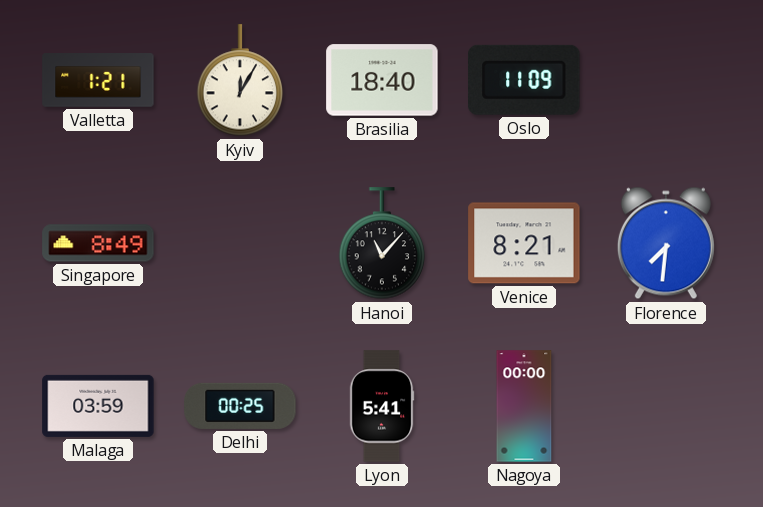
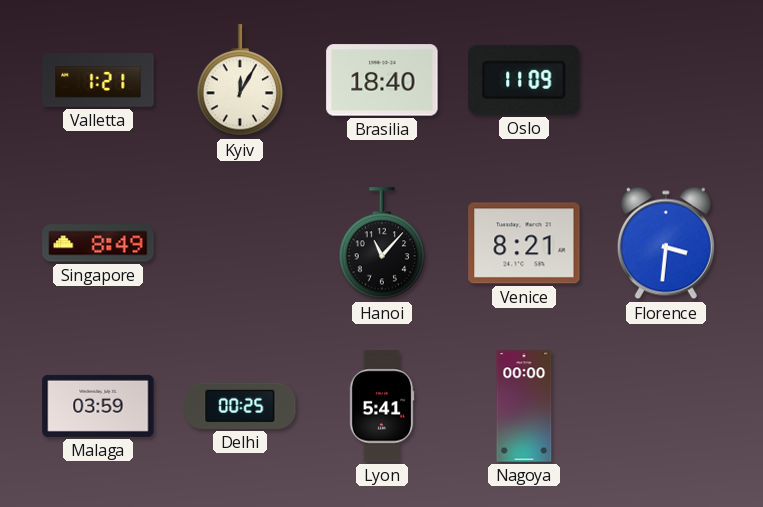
Florence: 7:31 -> 3:31
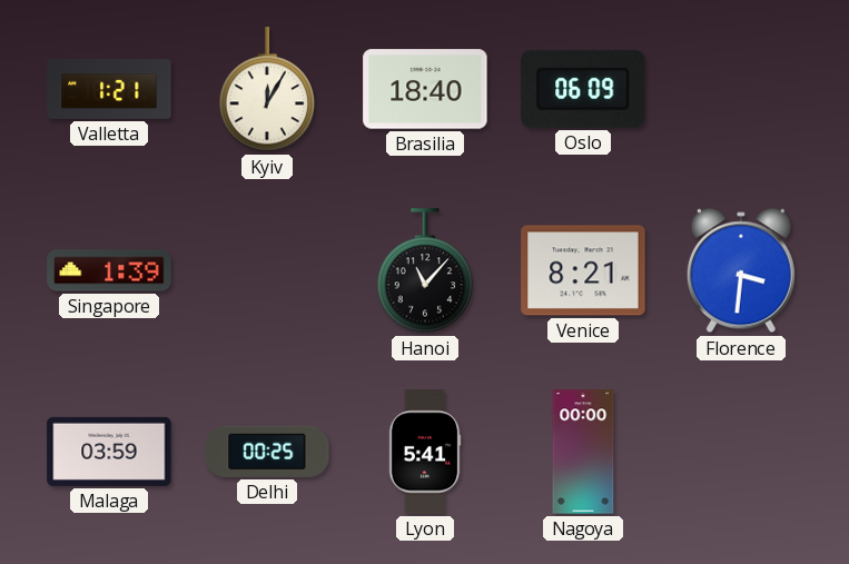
Oslo: 11:09 -> 06:09
Singapore: 8:49 -> 1:39
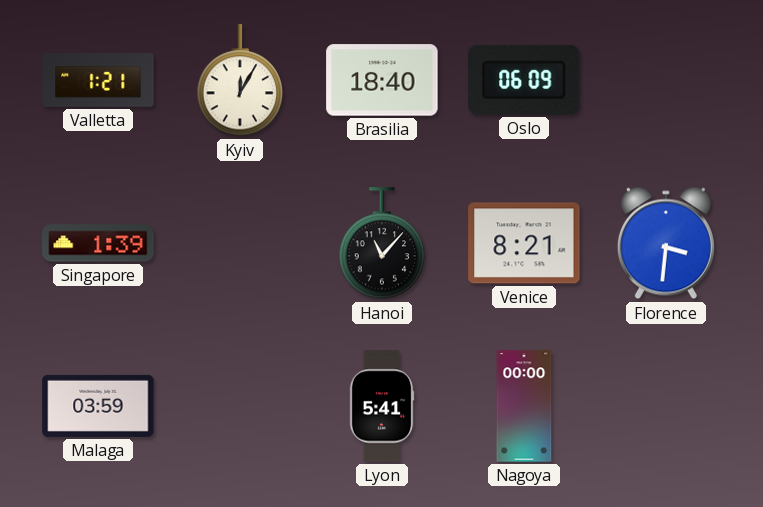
Delhi: 00:25 -> none
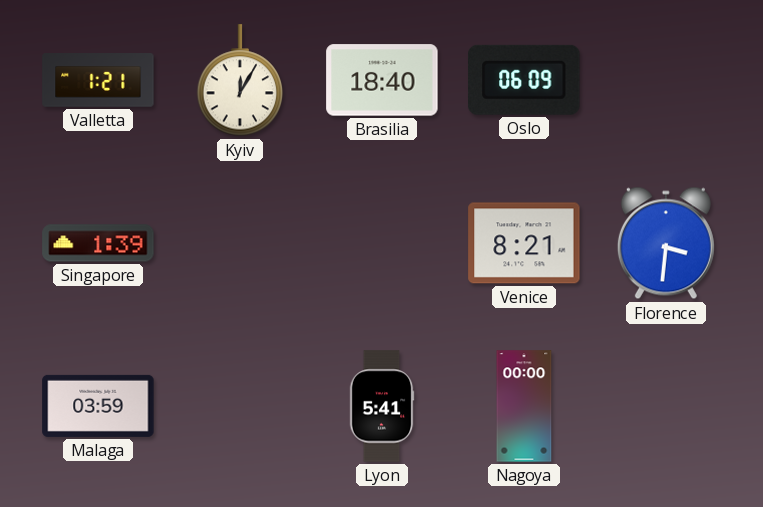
Hanoi: 11:07 -> none
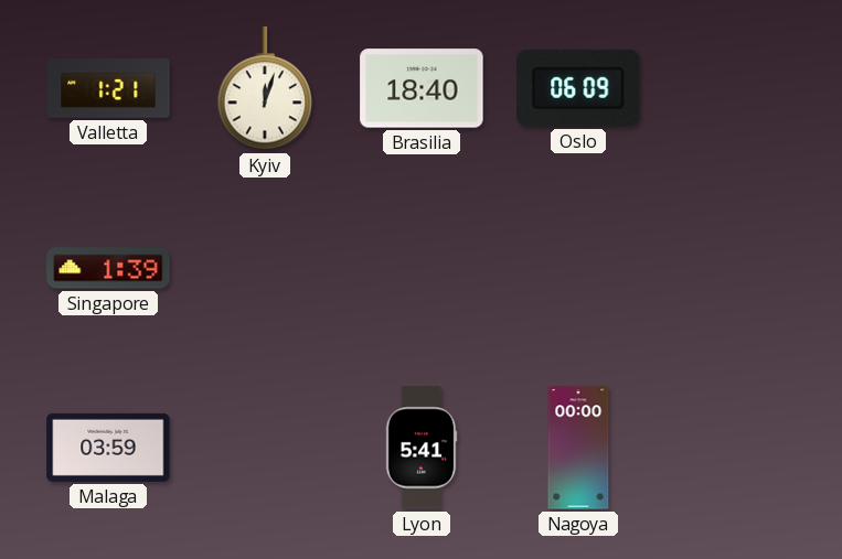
Kyiv: 12:05 -> 12:03
Venice: 8:21 -> none
Florence: 3:31 -> none
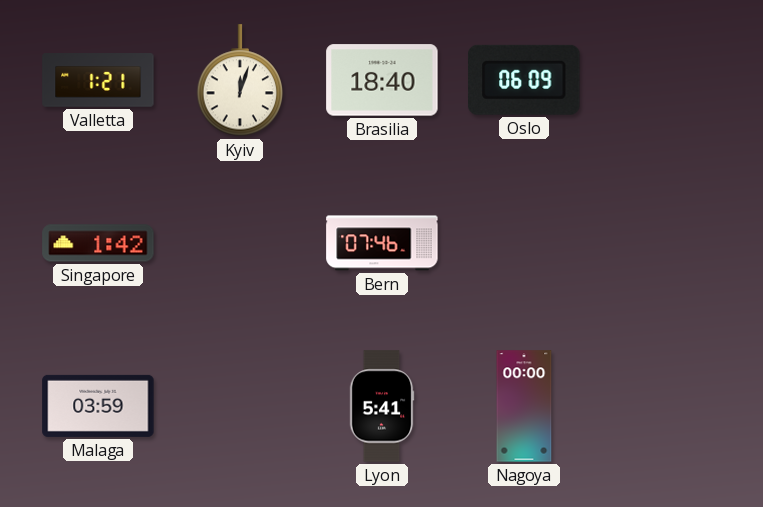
Singapore: 1:39 -> 1:42
Bern: none -> 07:46
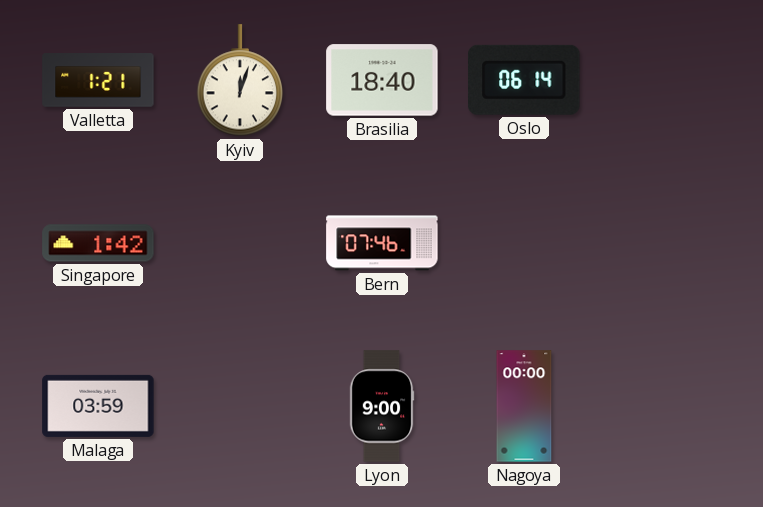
Oslo: 06:09 -> 06:14
Lyon: 5:41 -> 9:00
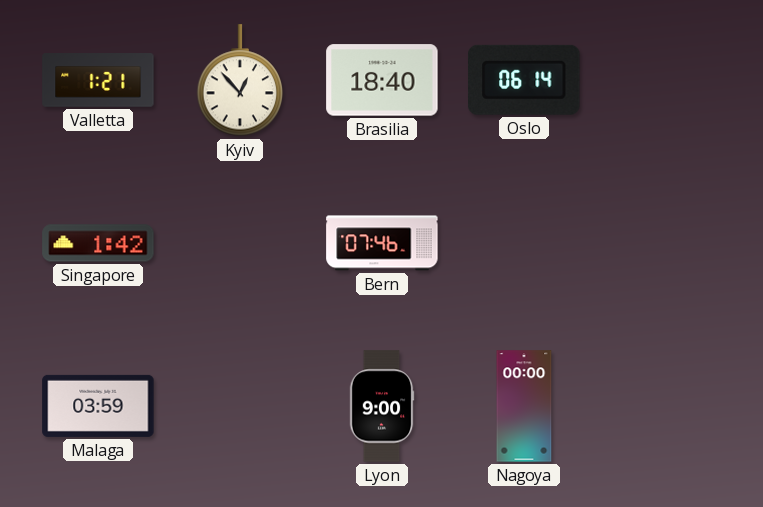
Kyiv: 12:03 -> 12:53
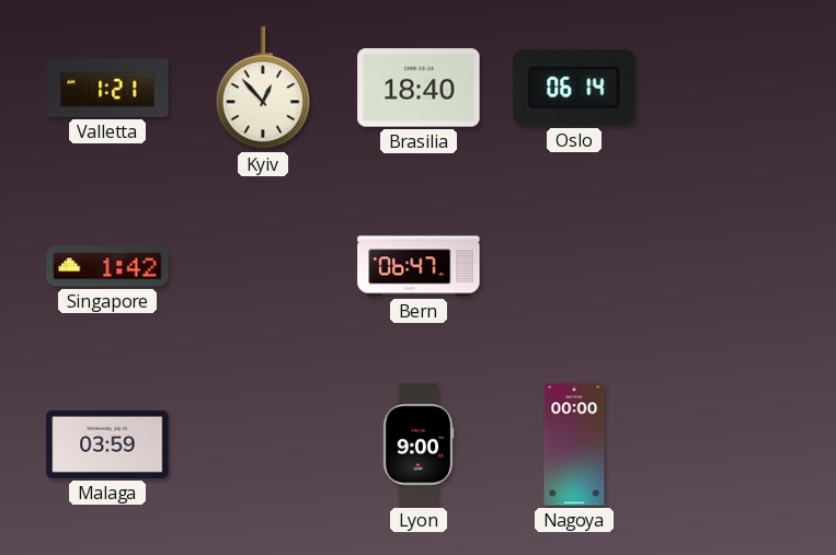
Bern: 07:46 -> 06:47
